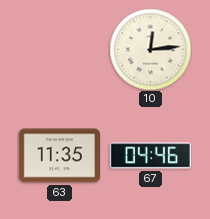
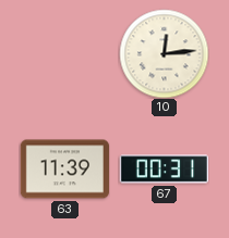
63: 11:35 -> 11:39
67: 04:46 -> 00:31
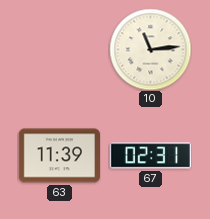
10: 12:14 -> 11:14
67: 00:31 -> 02:31
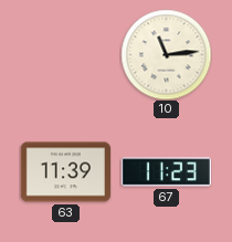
67: 02:31 -> 11:23
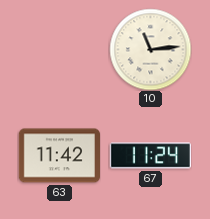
63: 11:39 -> 11:42
67: 11:23 -> 11:24
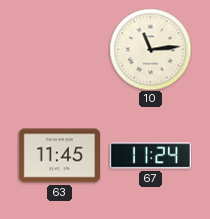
63: 11:42 -> 11:45
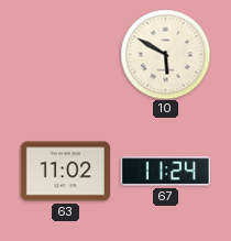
10: 11:14 -> 5:50
63: 11:45 -> 11:02
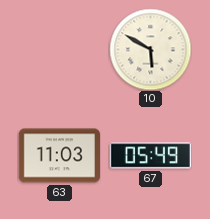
63: 11:02 -> 11:03
67: 11:24 -> 05:49
